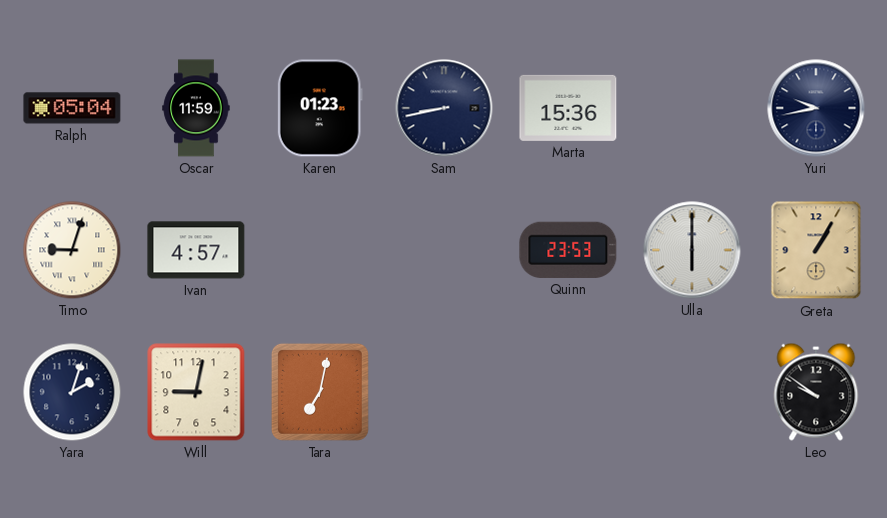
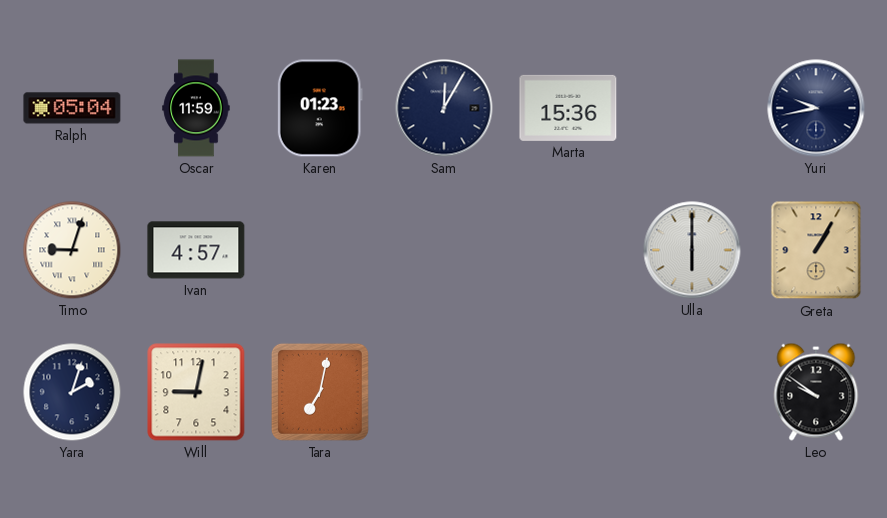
Sam: 8:43 -> 12:05
Quinn: 23:53 -> none
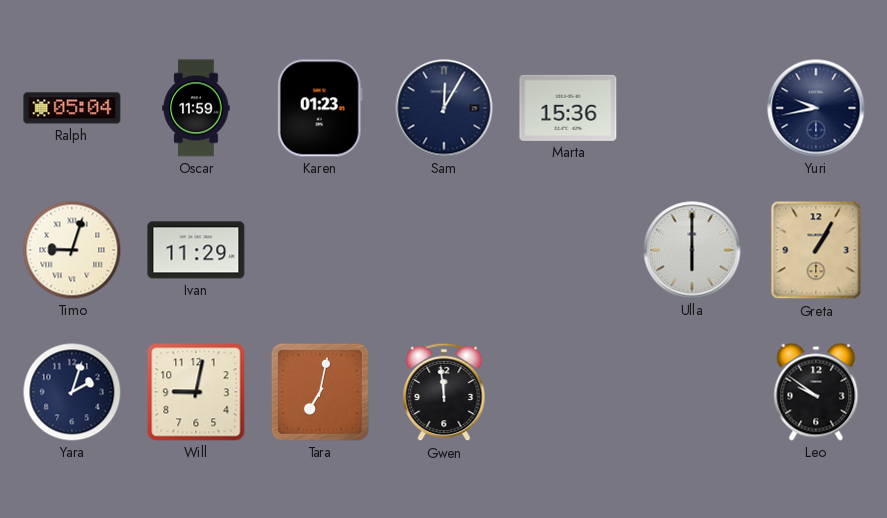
Ivan: 4:57 -> 11:29
Gwen: none -> 11:59
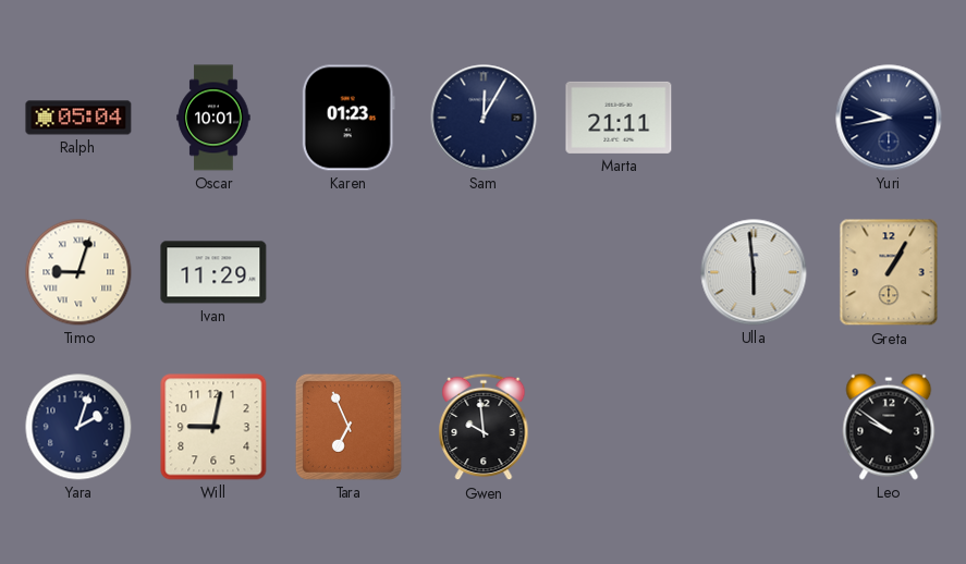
Oscar: 11:59 -> 10:01
Marta: 15:36 -> 21:11
Ulla: 6:00 -> 5:59
Tara: 7:02 -> 6:56
Gwen: 11:59 -> 9:59
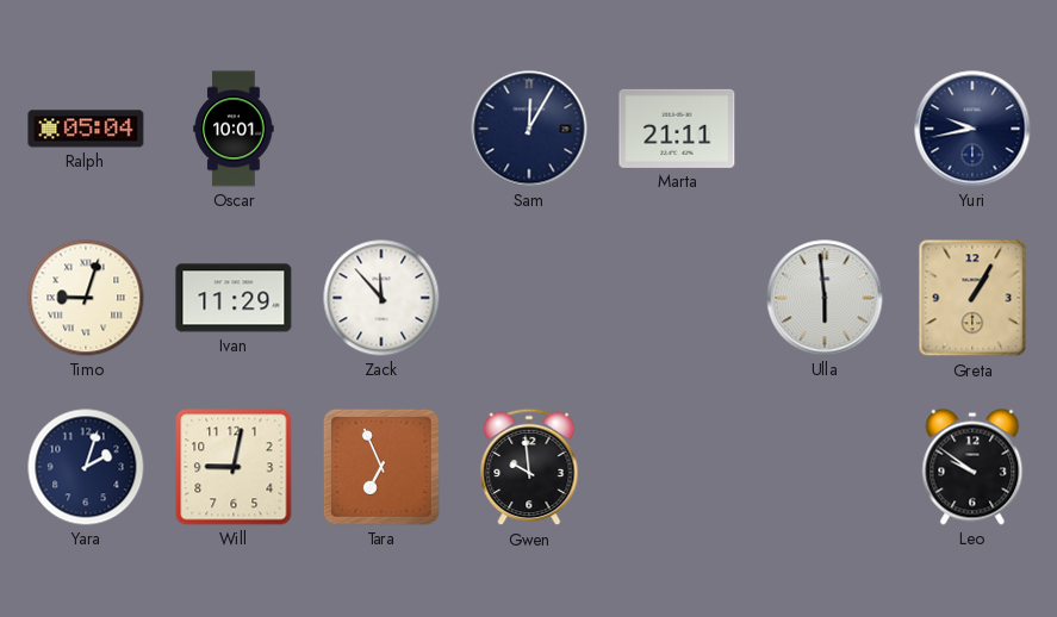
Karen: 01:23 -> none
Zack: none -> 11:53
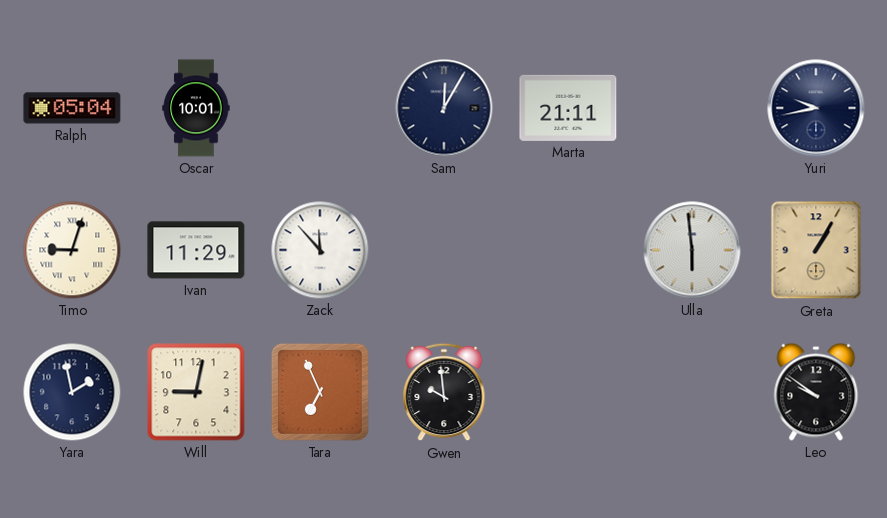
Yara: 2:03 -> 1:58
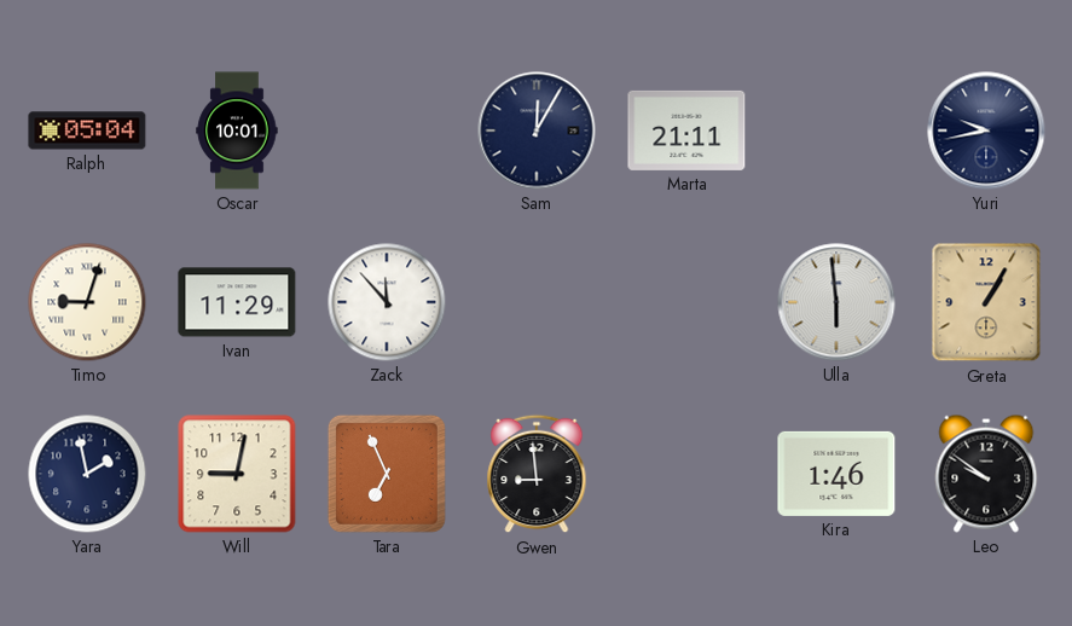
Gwen: 9:59 -> 8:59
Kira: none -> 1:46
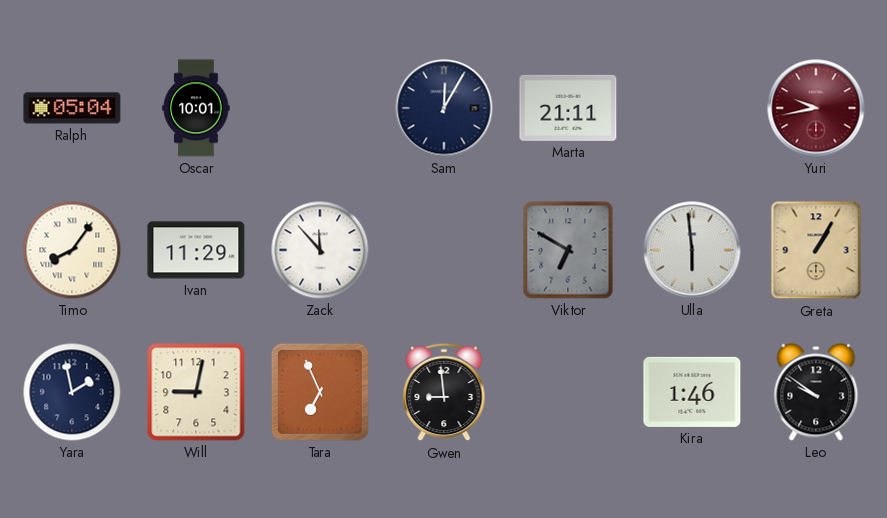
Yuri dial: navy -> burgundy
Timo: 9:03 -> 8:06
Viktor: none -> 6:50
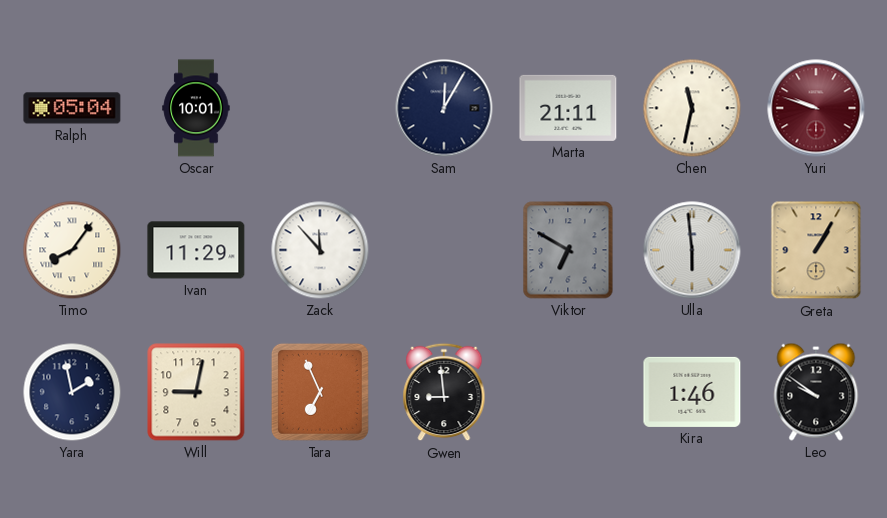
Chen: none -> 11:32
Yuri: 9:43 -> 9:48
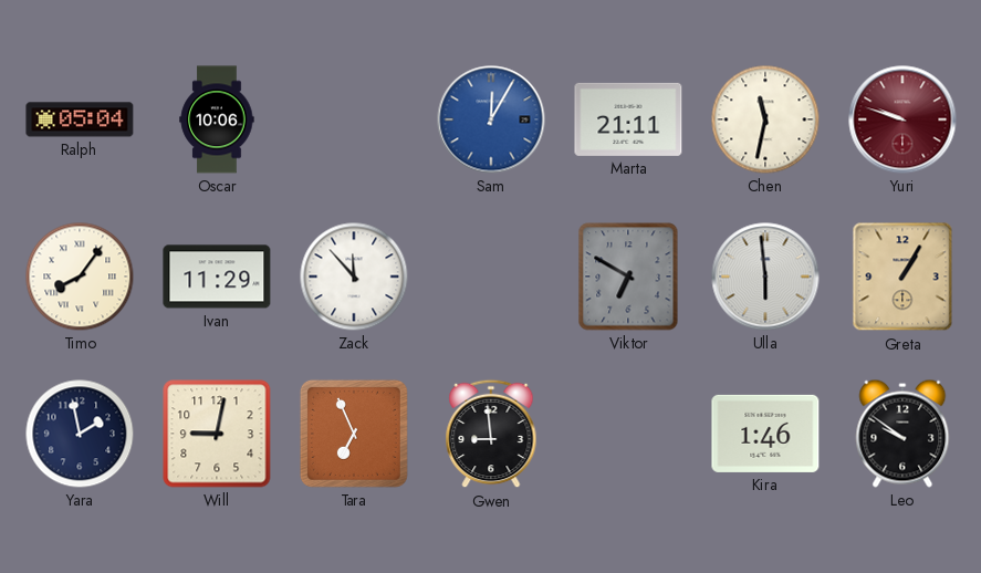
Oscar: 10:01 -> 10:06
Sam dial: navy -> blue
